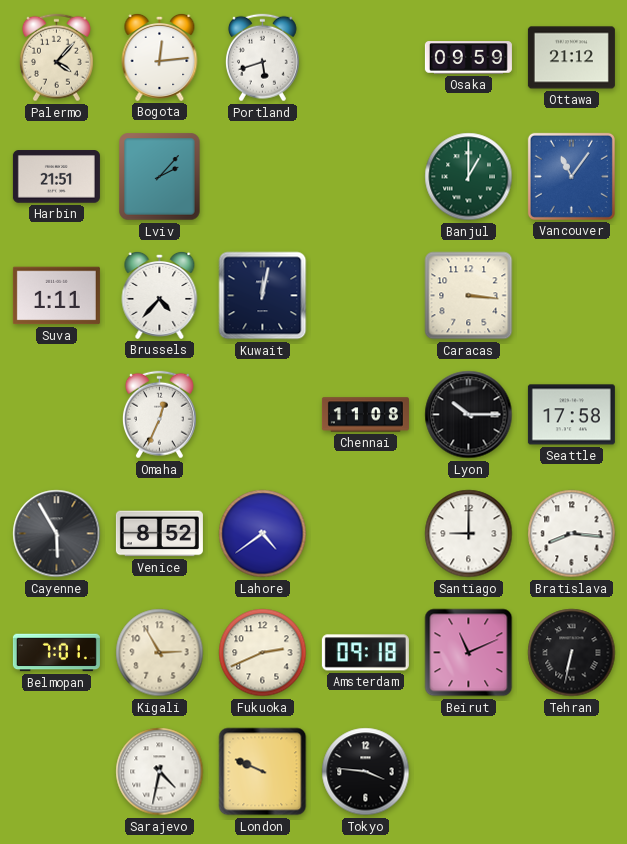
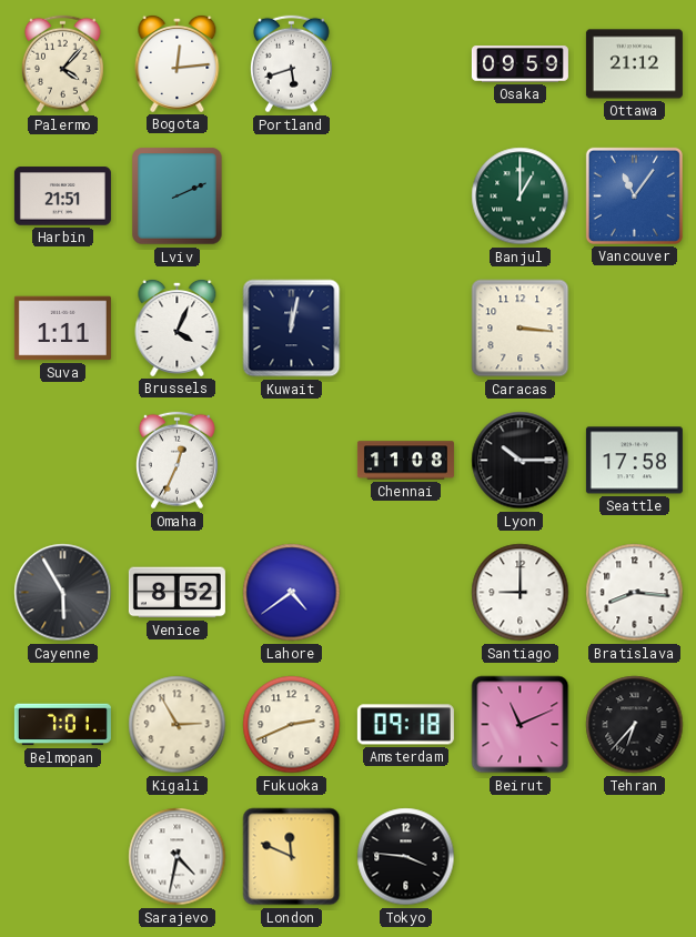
Lviv: 2:07 -> 2:11
Brussels: 4:37 -> 4:04
Tehran: 6:32 -> 6:37
London: 9:49 -> 11:49
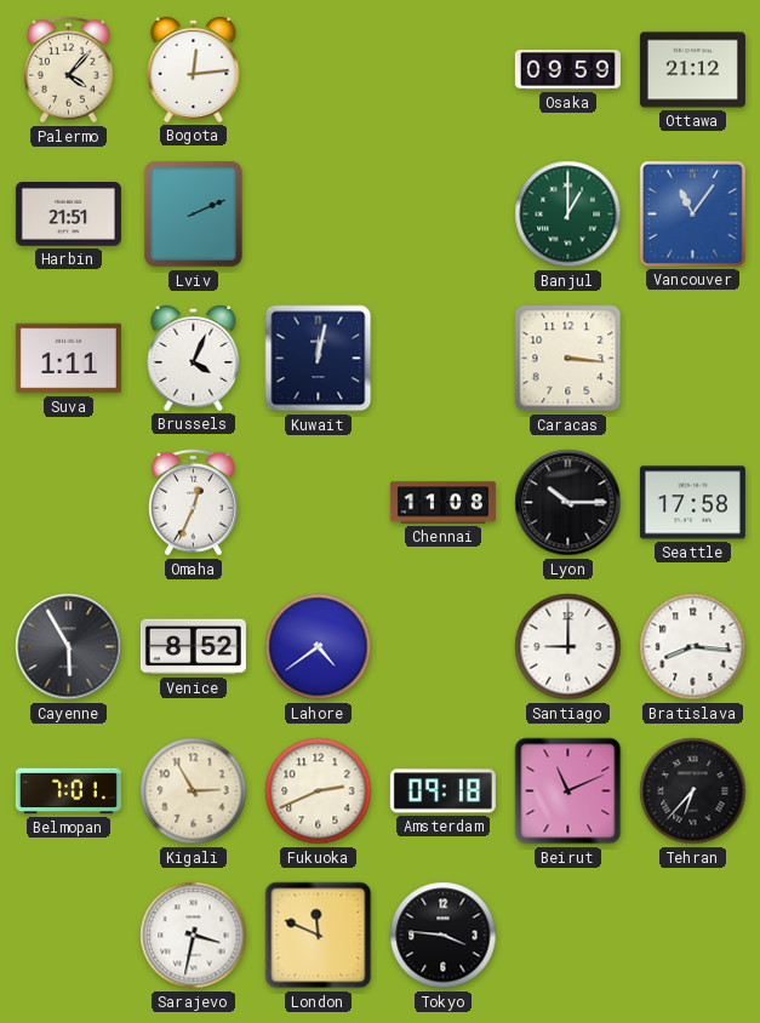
Portland: 5:42 -> none
Sarajevo: 4:32 -> 3:32
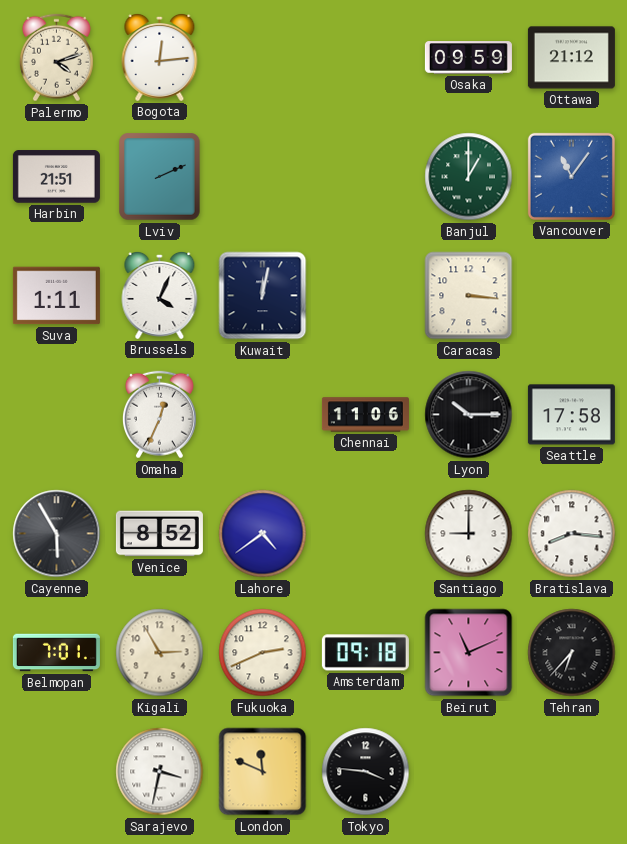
Palermo: 4:07 -> 4:12
Chennai: 11:08 -> 11:06
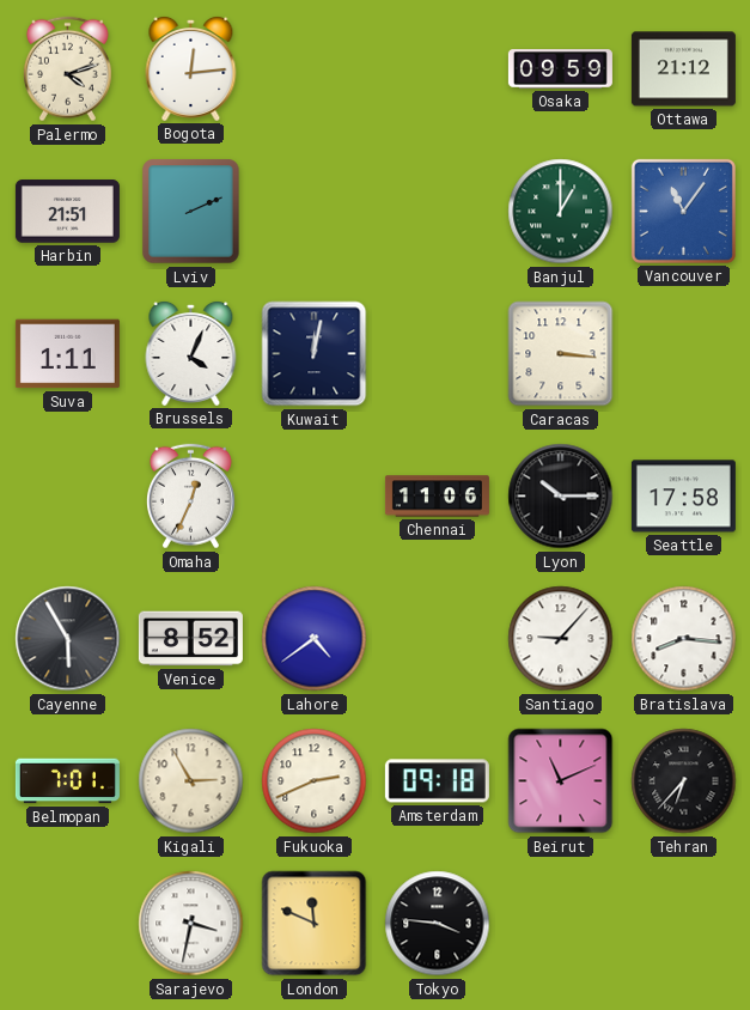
Santiago: 9:00 -> 9:07
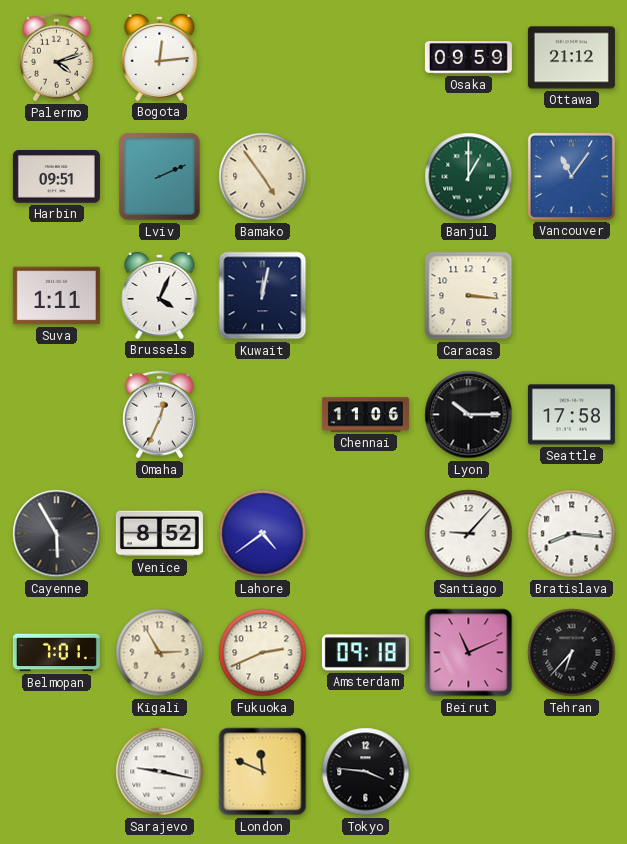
Harbin: 21:51 -> 09:51
Bamako: none -> 4:54
Sarajevo: 3:32 -> 9:17
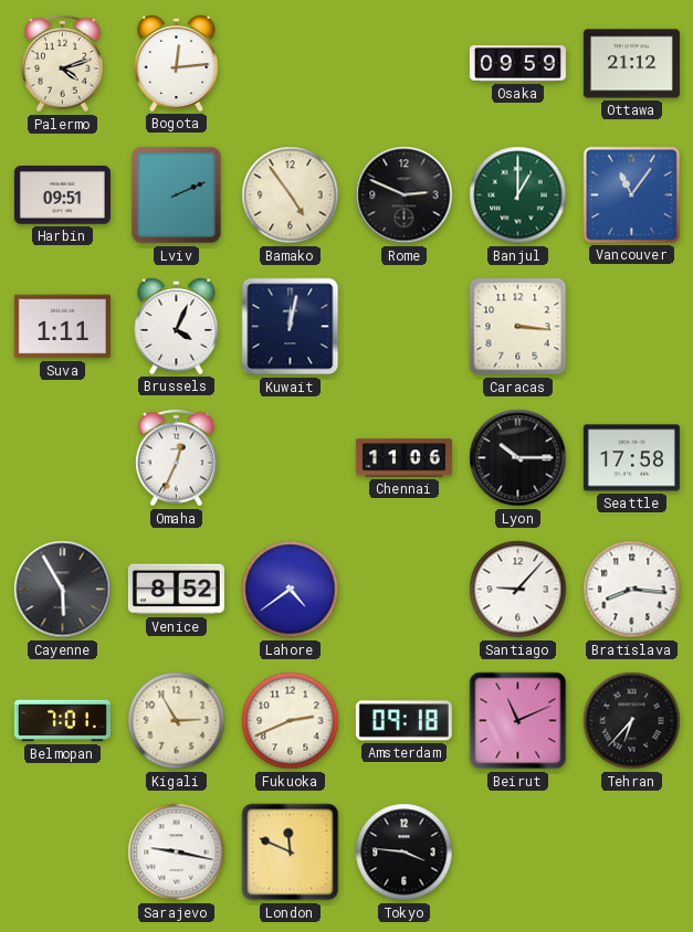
Rome: none -> 2:49
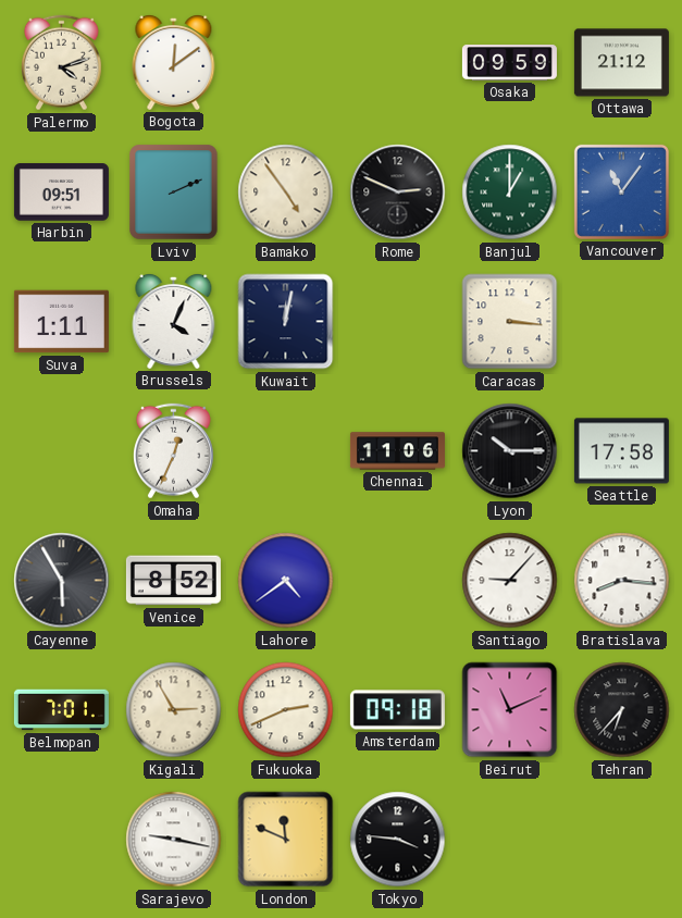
Bogota: 12:14 -> 12:09
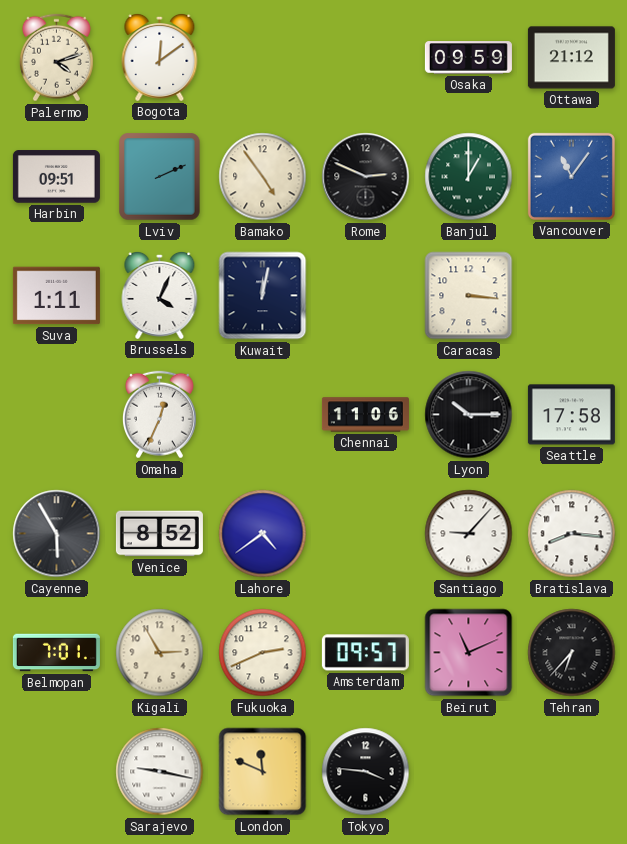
Amsterdam: 09:18 -> 09:57
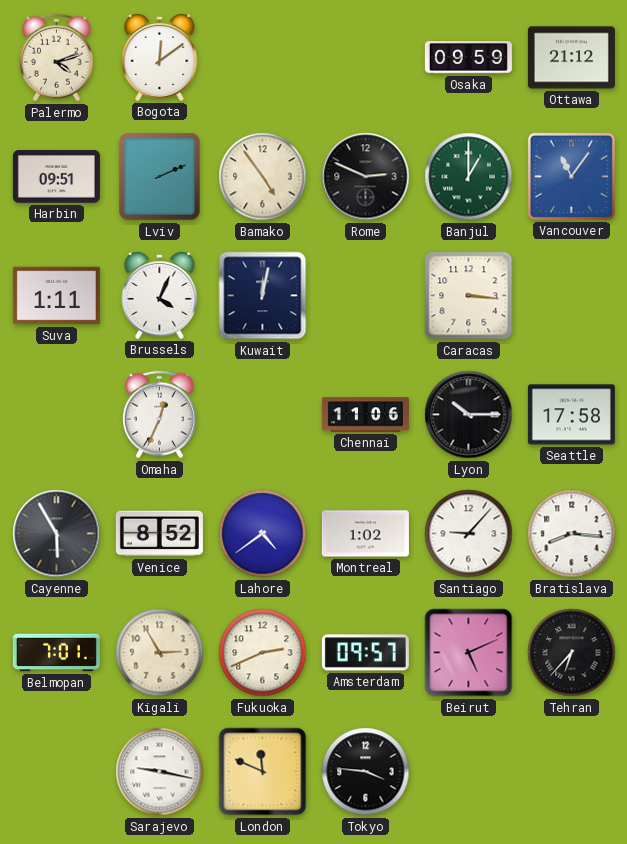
Montreal: none -> 1:02
Beirut: 11:11 -> 5:11
